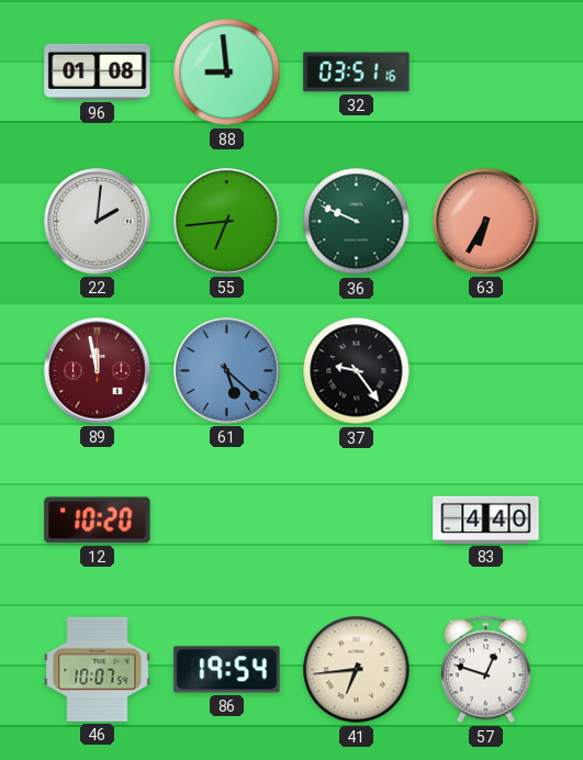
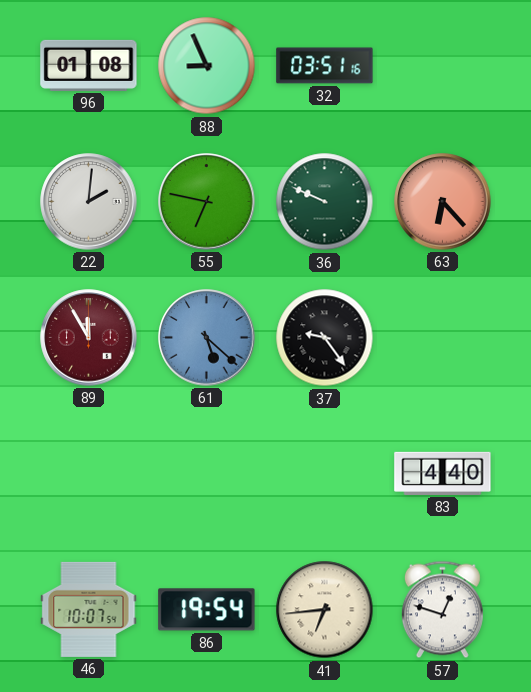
88: 8:59 -> 8:56
55: 6:44 -> 6:47
63: 6:35 -> 6:23
89: 11:58 -> 11:55
12: 10:20 -> none
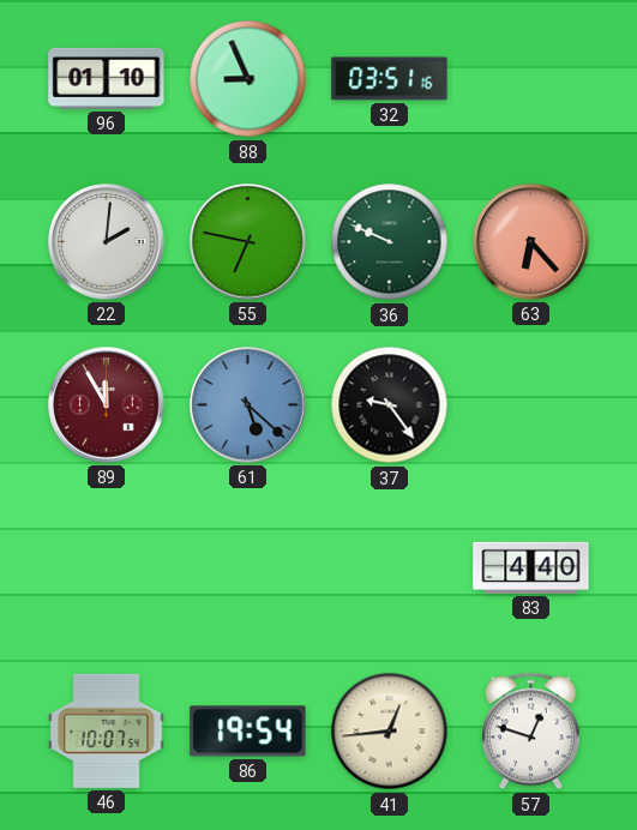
96: 01:08 -> 01:10
41: 6:44 -> 12:44
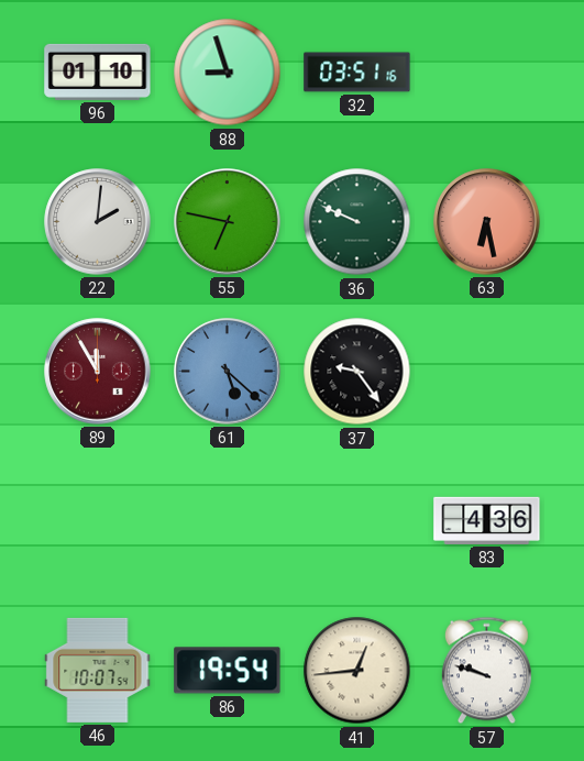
88: 8:56 -> 8:57
63: 6:23 -> 6:28
83: 4:40 -> 4:36
57: 12:48 -> 9:48
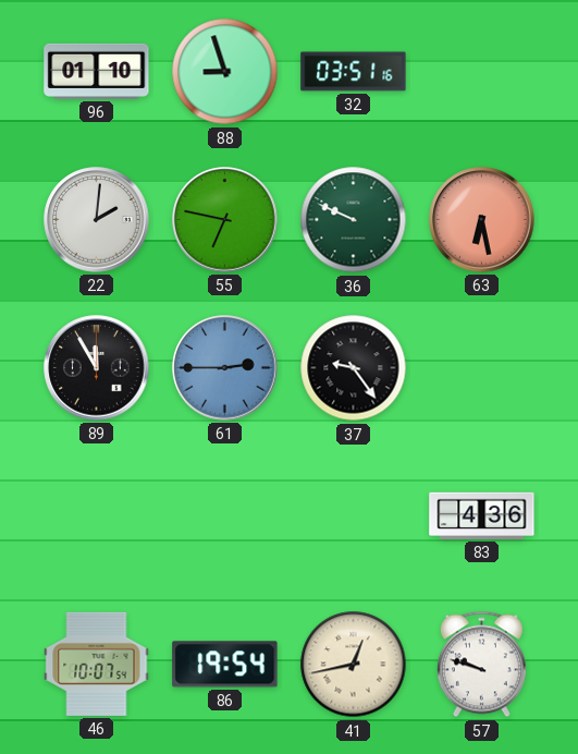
89 dial: burgundy -> black
61: 5:22 -> 2:45
41: 12:44 -> 12:43
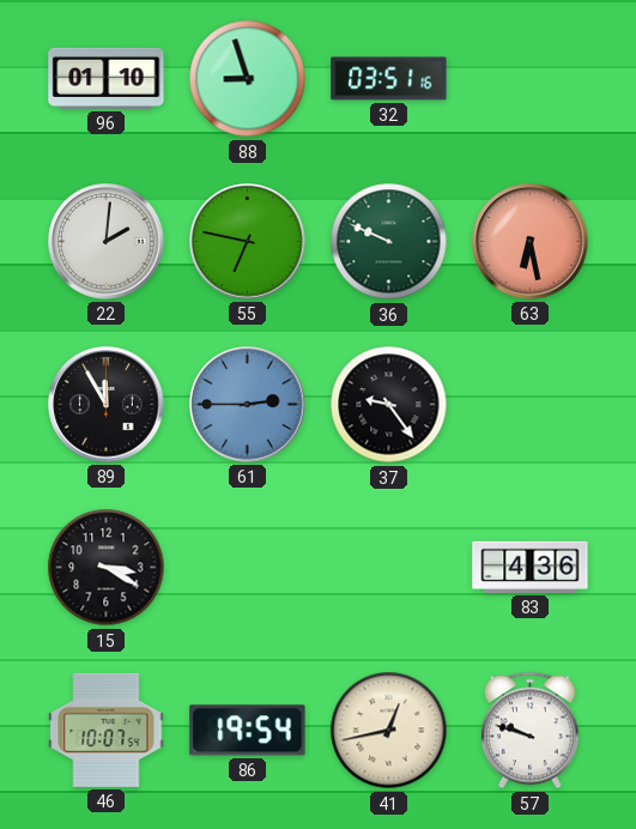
15: none -> 3:20
